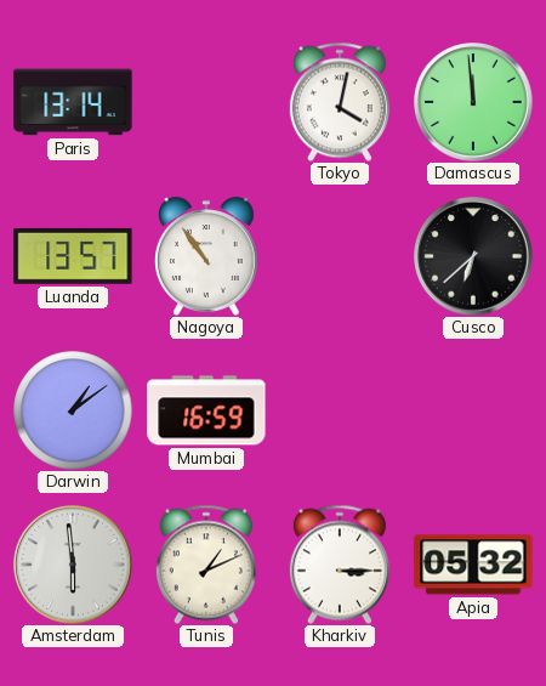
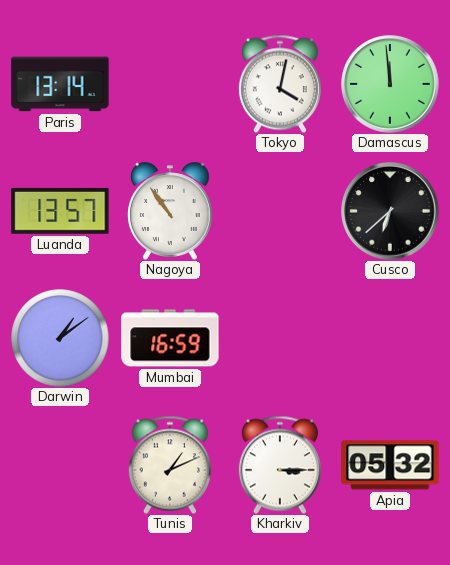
Amsterdam: 5:59 -> none
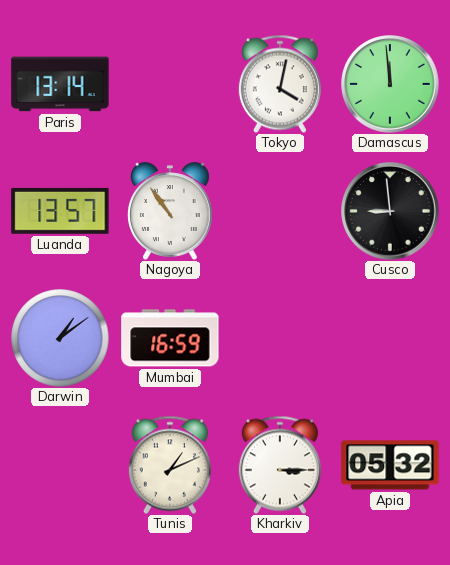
Cusco: 6:38 -> 8:59
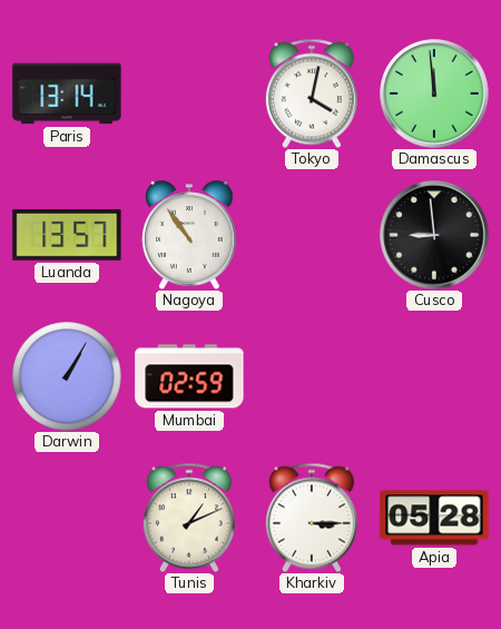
Darwin: 1:09 -> 1:05
Mumbai: 16:59 -> 02:59
Apia: 05:32 -> 05:28
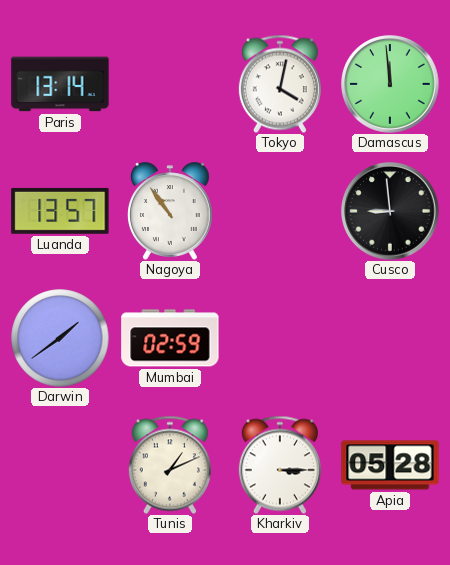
Darwin: 1:05 -> 1:39
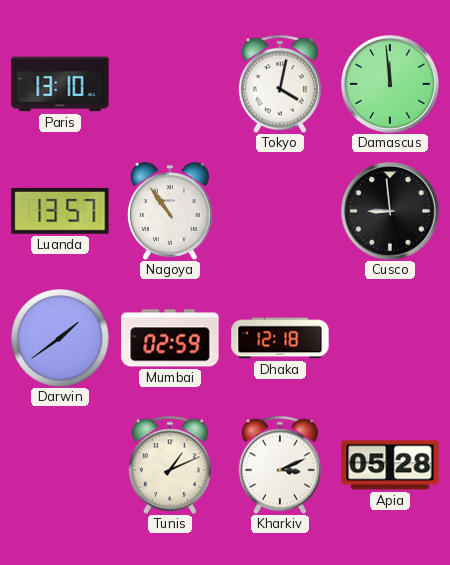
Paris: 13:14 -> 13:10
Dhaka: none -> 12:18
Kharkiv: 3:15 -> 3:11
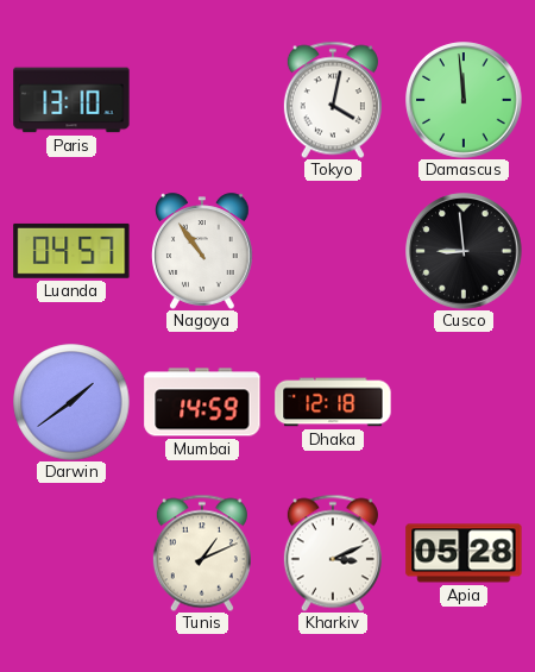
Luanda: 13:57 -> 04:57
Mumbai: 02:59 -> 14:59
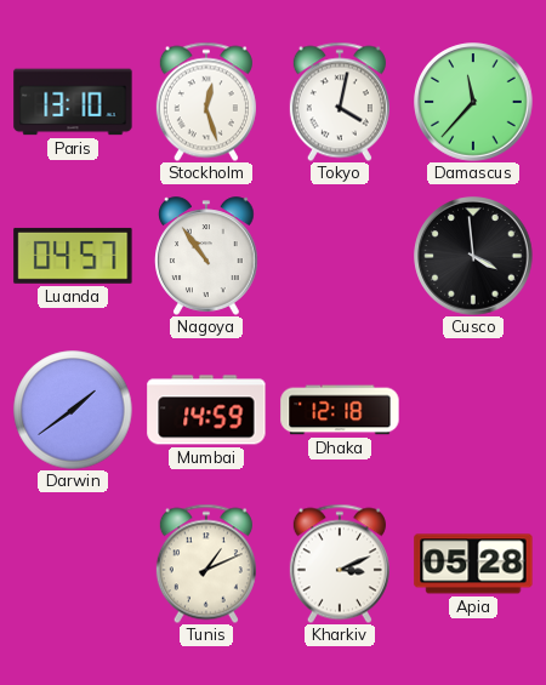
Stockholm: none -> 12:27
Damascus: 11:59 -> 11:37
Cusco: 8:59 -> 3:59
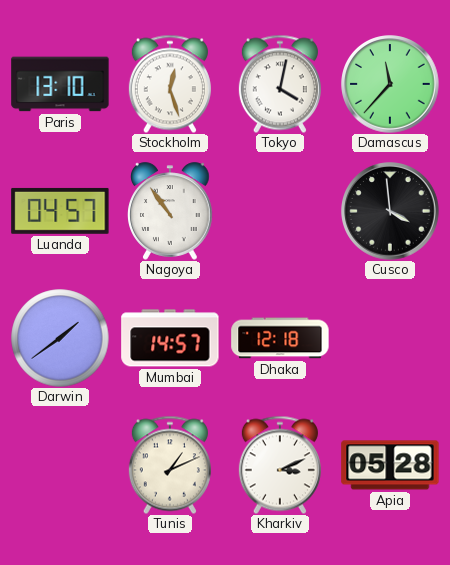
Mumbai: 14:59 -> 14:57
